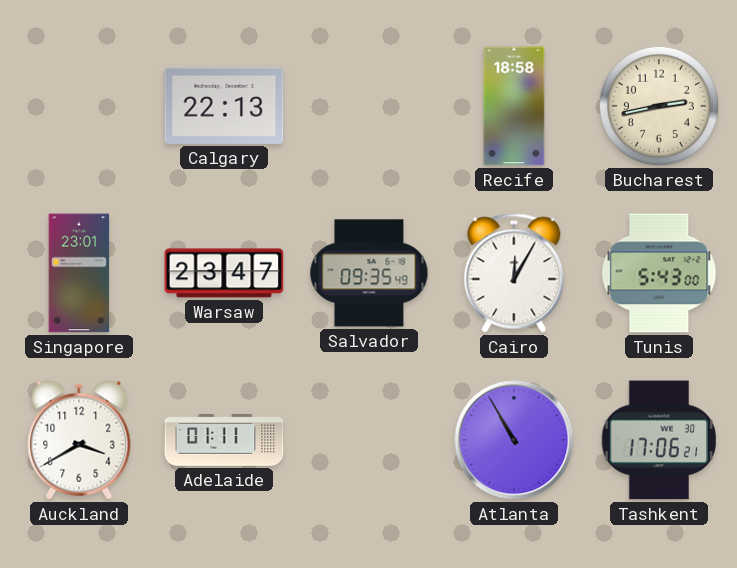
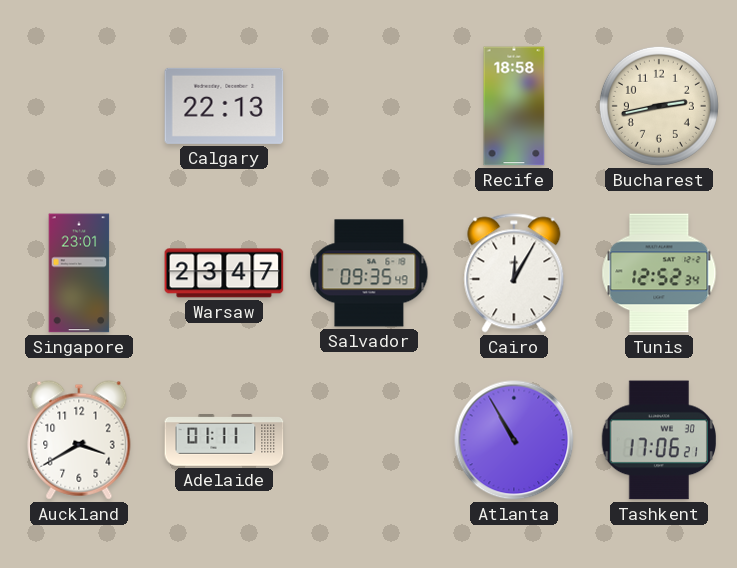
Tunis: 5:43 -> 12:52
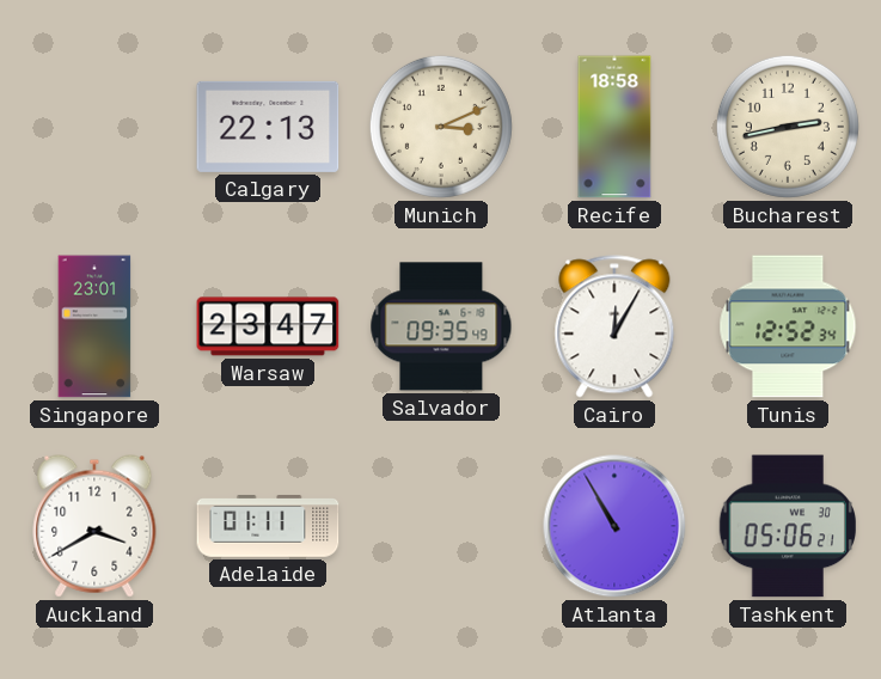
Munich: none -> 3:11
Tashkent: 17:06 -> 05:06
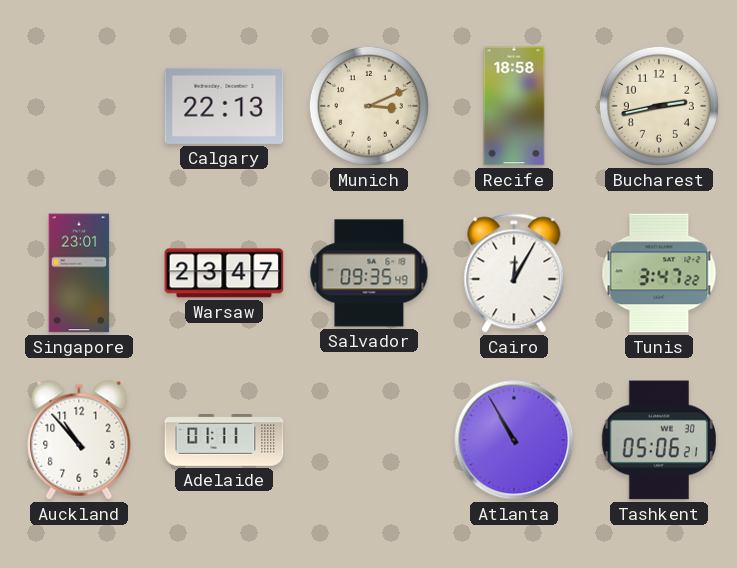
Tunis: 12:52 -> 3:47
Auckland: 3:40 -> 10:53
